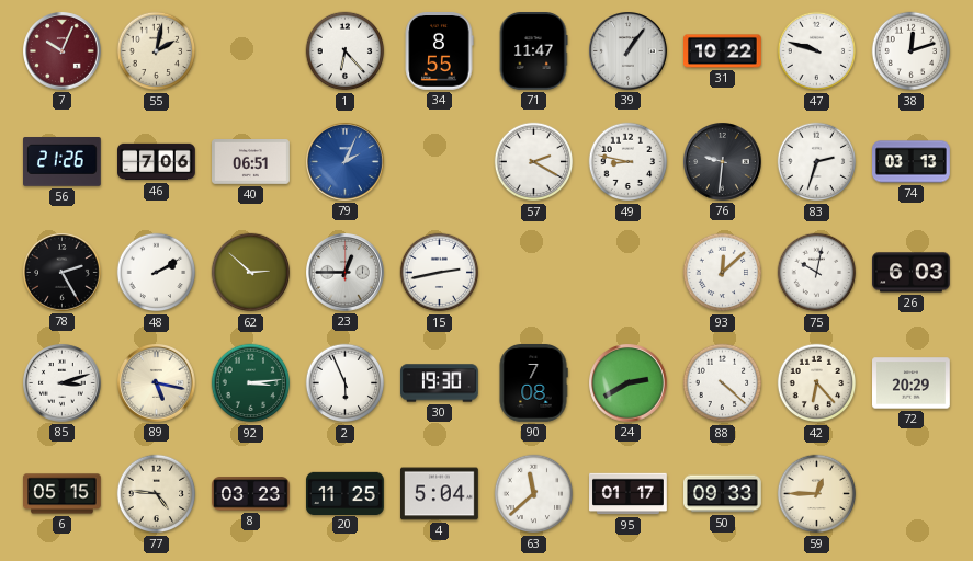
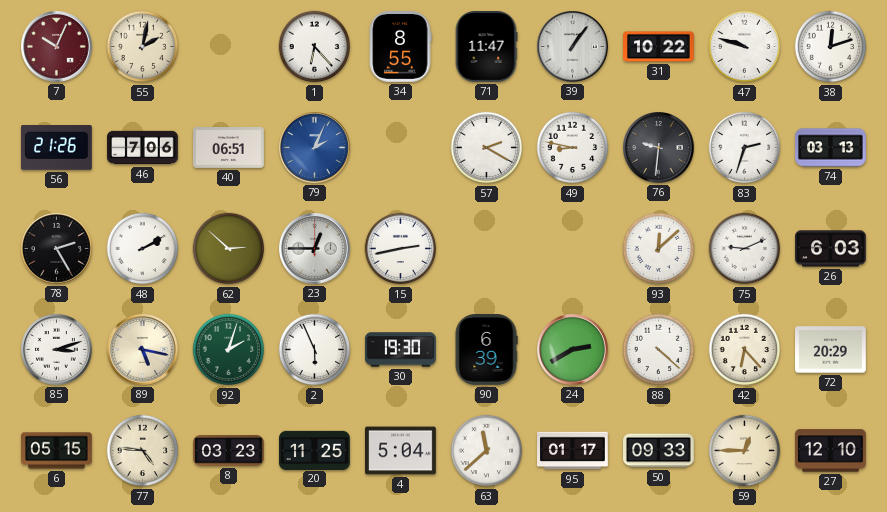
75: 10:02 -> 9:11
92: 3:14 -> 2:03
90: 7:08 -> 6:39
27: none -> 12:10
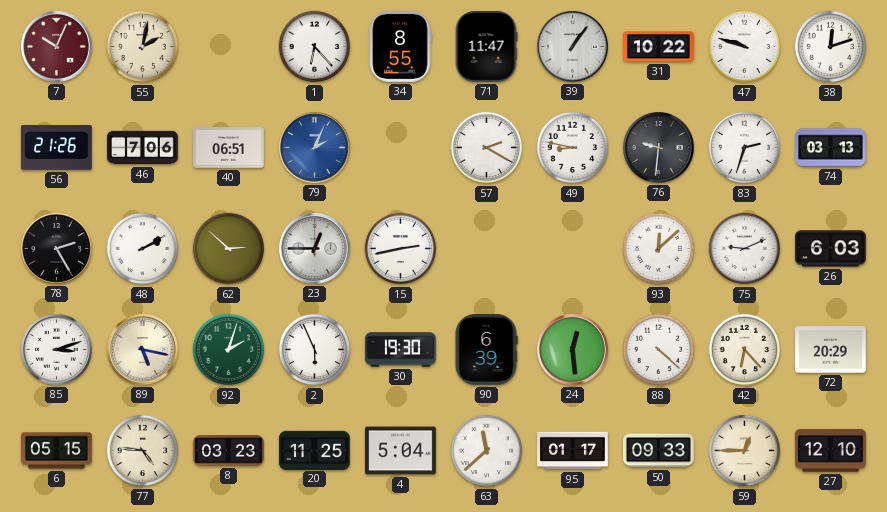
24: 2:40 -> 12:29
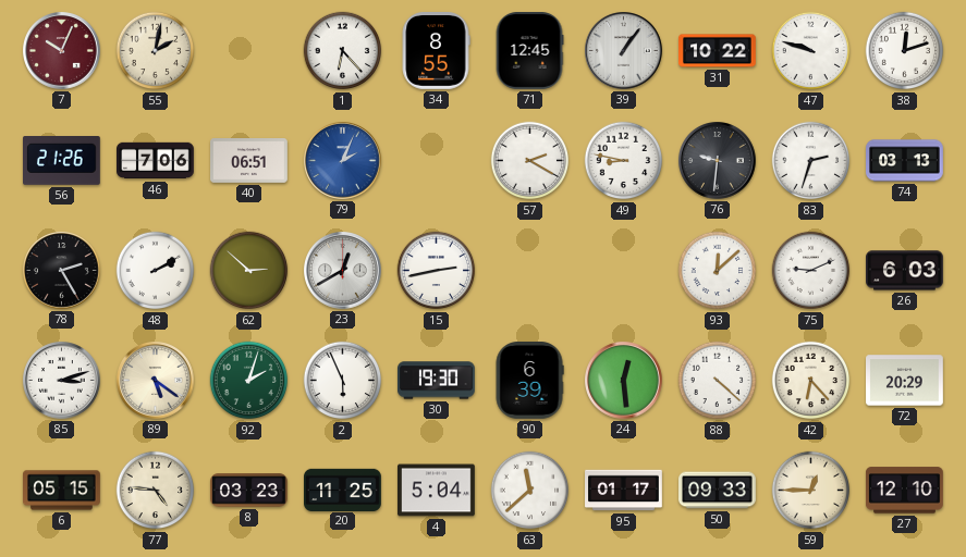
71: 11:47 -> 12:45
23: 12:45 -> 12:40
89: 5:17 -> 5:21
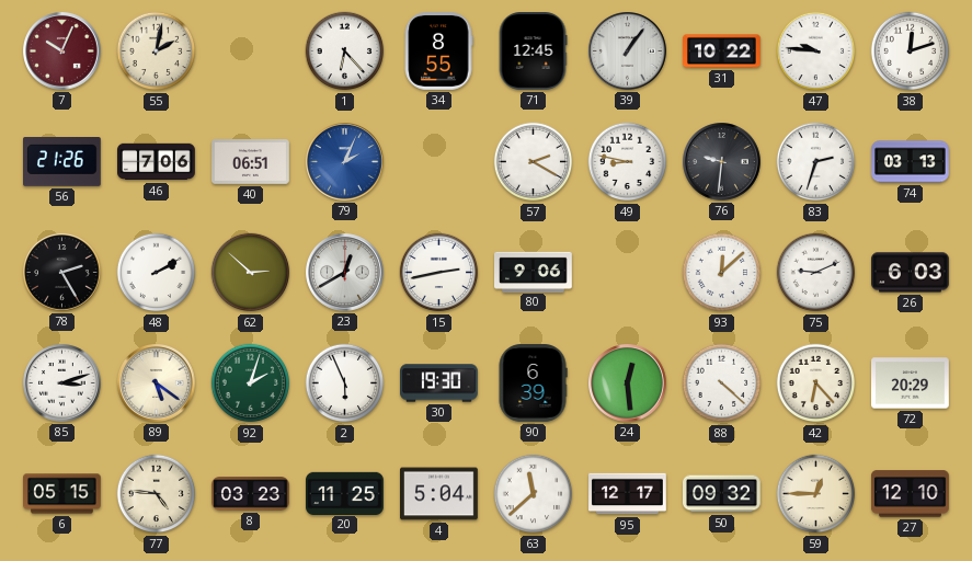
47: 9:48 -> 9:46
80: none -> 9:06
95: 01:17 -> 12:17
50: 09:33 -> 09:32
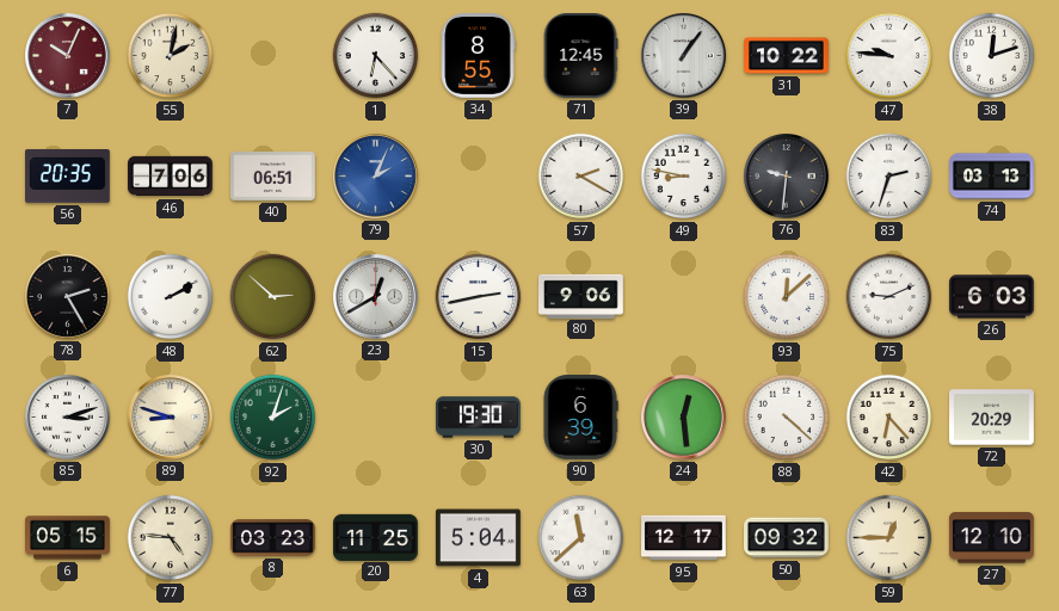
56: 21:26 -> 20:35
89: 5:21 -> 8:48
2: 5:56 -> none
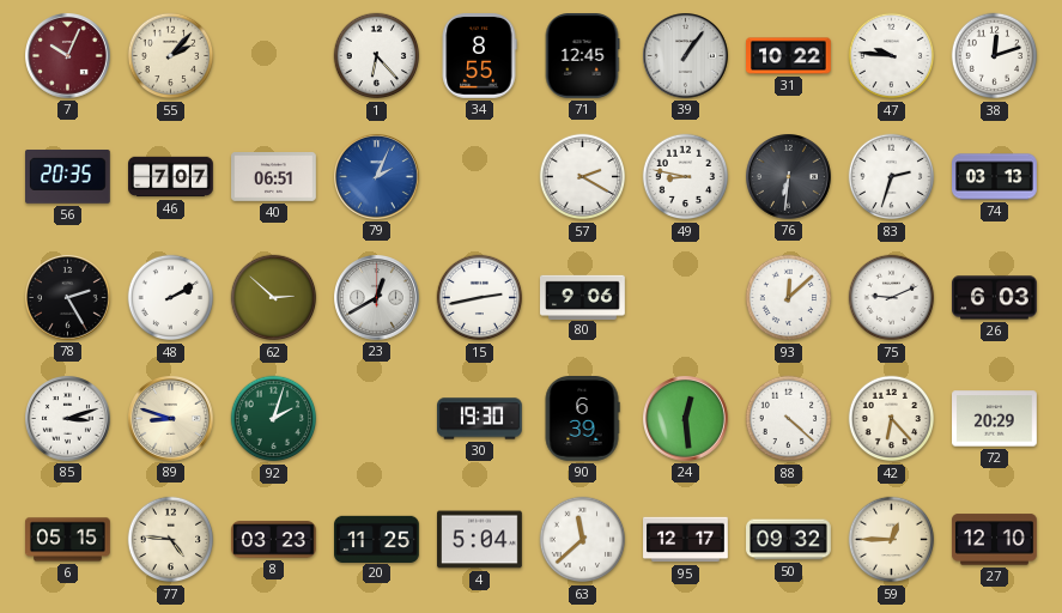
55: 2:02 -> 2:07
46: 7:06 -> 7:07
76: 9:31 -> 6:31
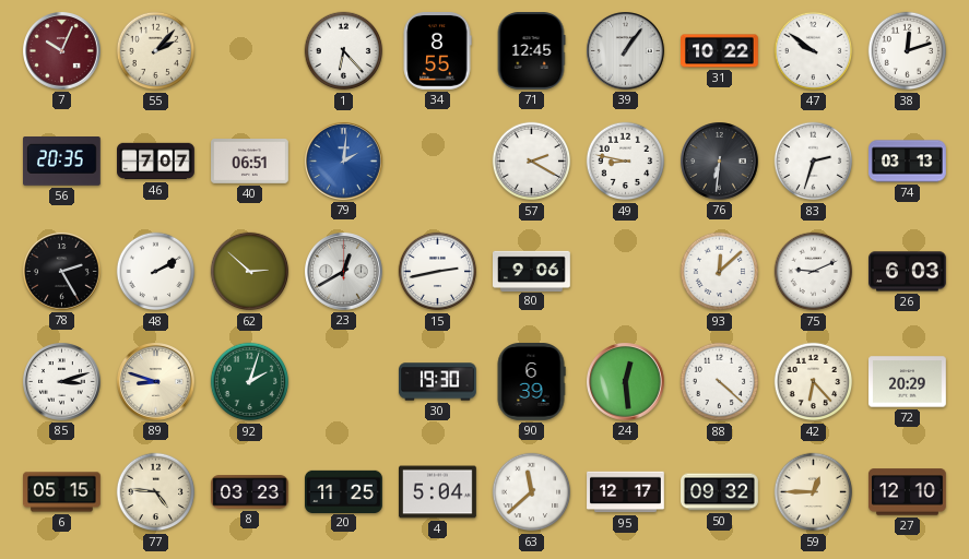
47: 9:46 -> 9:51
79: 2:04 -> 2:01
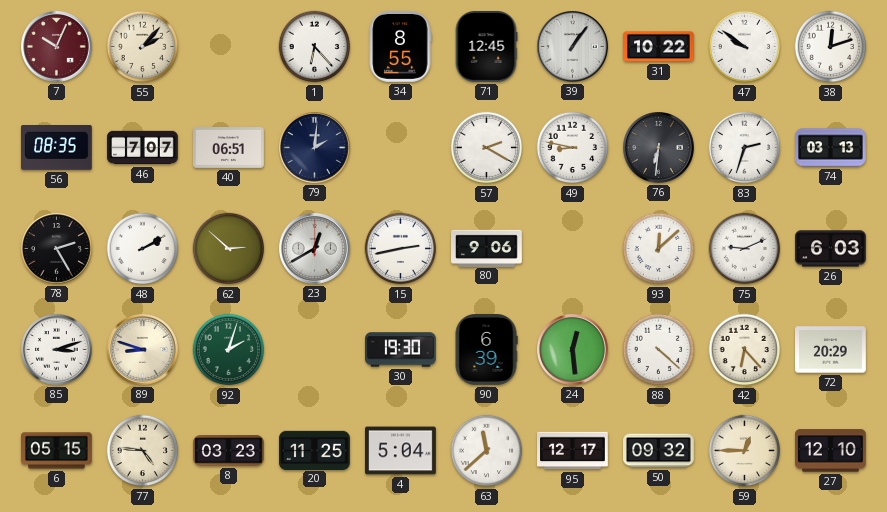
56: 20:35 -> 08:35
79 dial: blue -> navy
